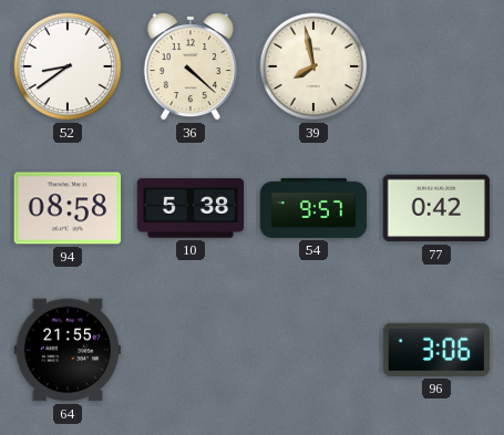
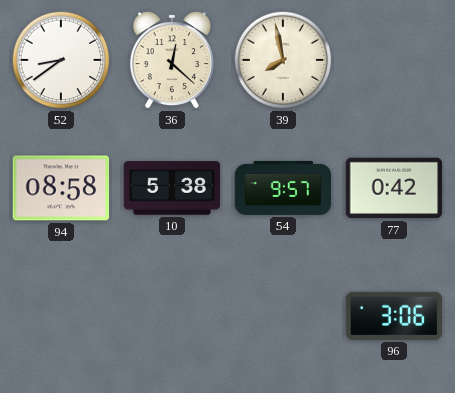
36: 4:22 -> 12:22
64: 21:55 -> none
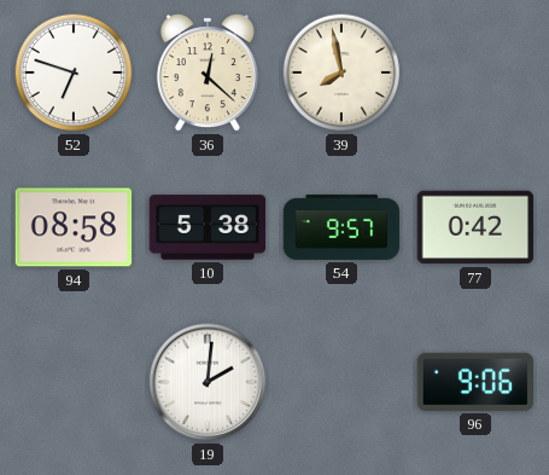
52: 8:39 -> 6:48
19: none -> 2:01
96: 3:06 -> 9:06
